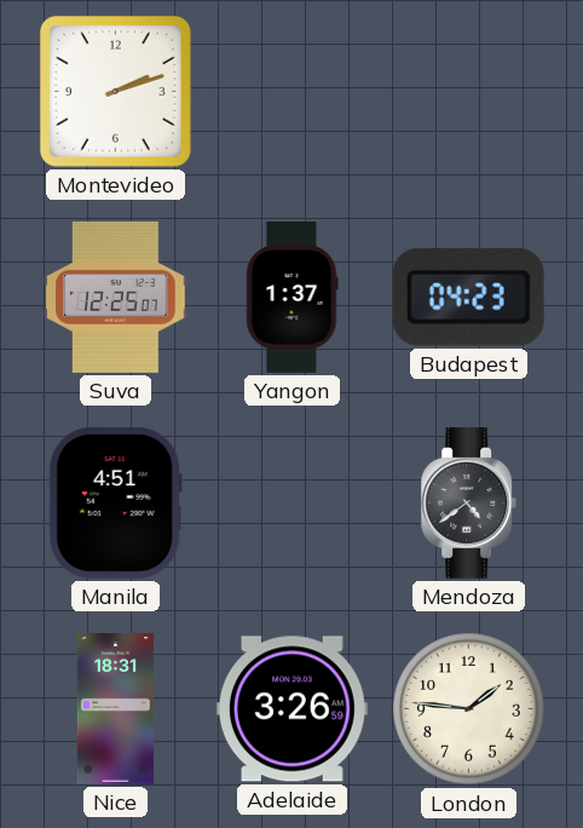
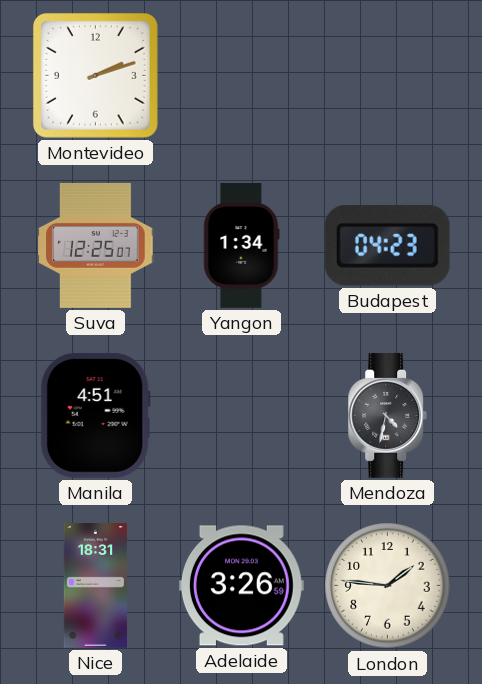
Yangon: 1:37 -> 1:34
Mendoza: 4:39 -> 4:32
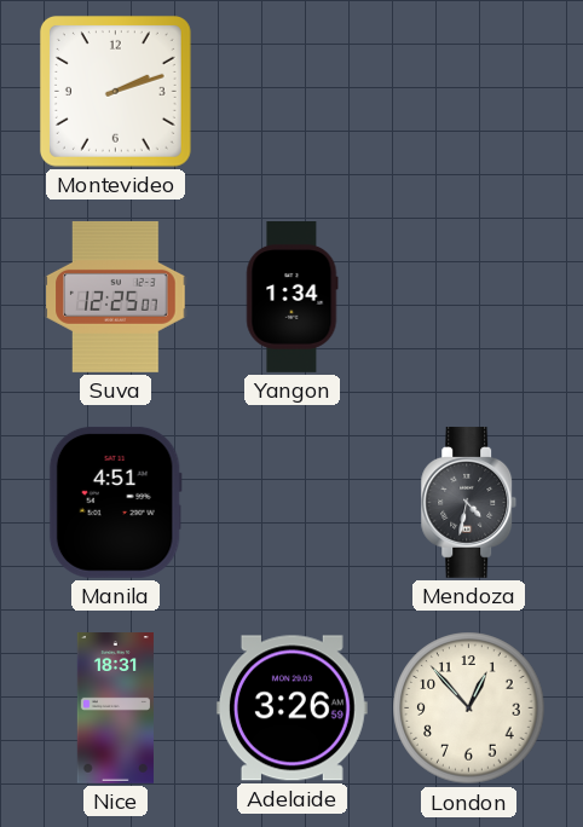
Budapest: 04:23 -> none
London: 1:46 -> 12:53
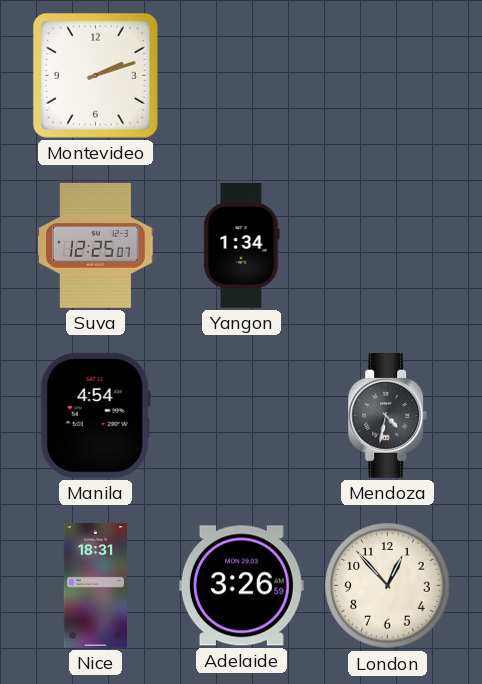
Manila: 4:51 -> 4:54
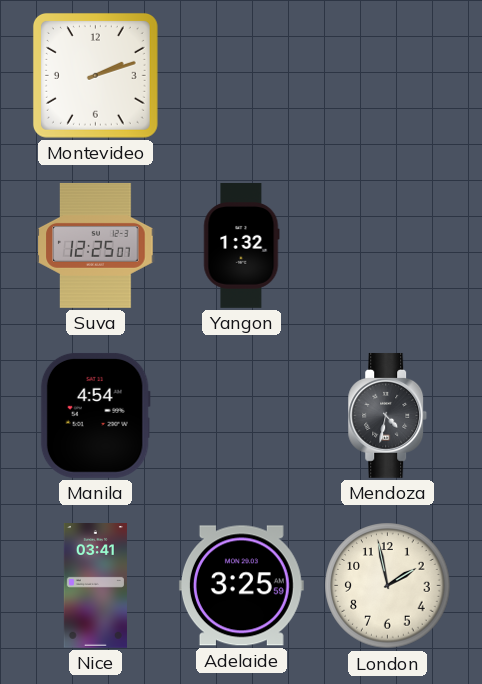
Yangon: 1:34 -> 1:32
Nice: 18:31 -> 03:41
Adelaide: 3:26 -> 3:25
London: 12:53 -> 1:58
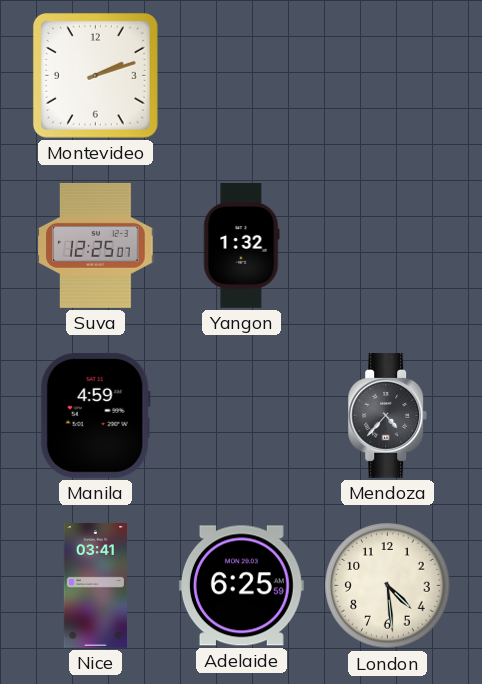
Manila: 4:54 -> 4:59
Mendoza: 4:32 -> 4:37
Adelaide: 3:25 -> 6:25
London: 1:58 -> 4:29
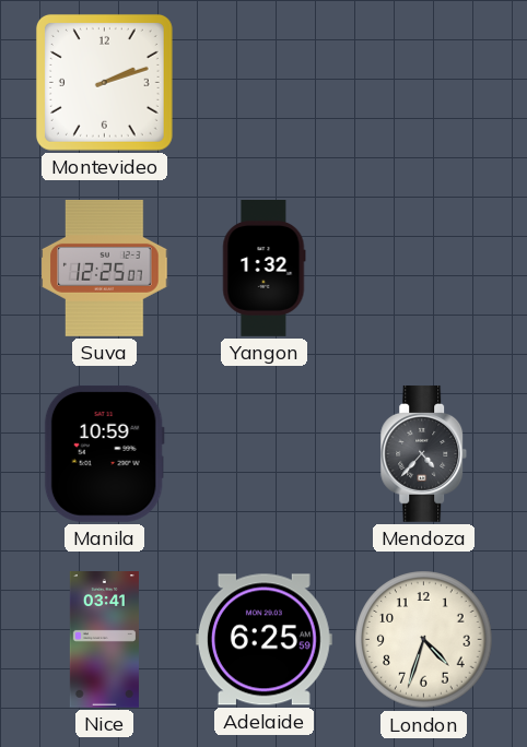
Manila: 4:59 -> 10:59
London: 4:29 -> 4:33
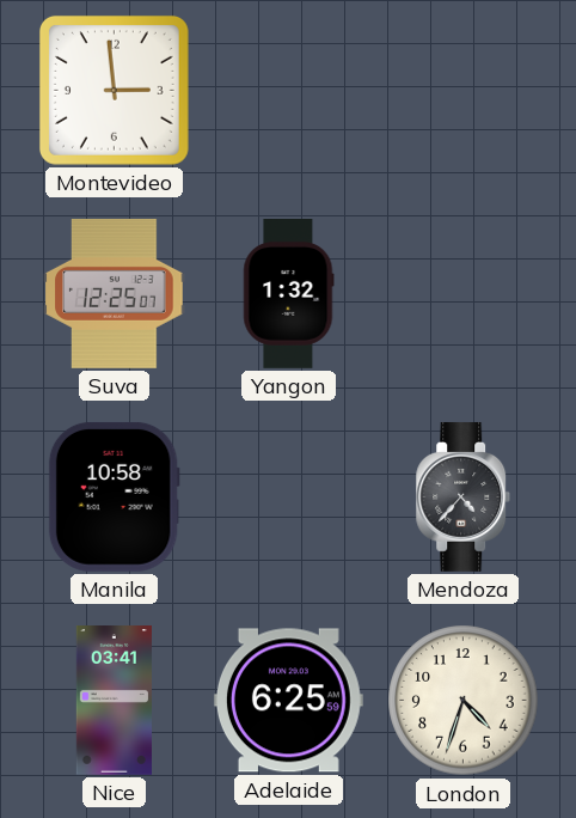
Montevideo: 2:12 -> 2:59
Manila: 10:59 -> 10:58
